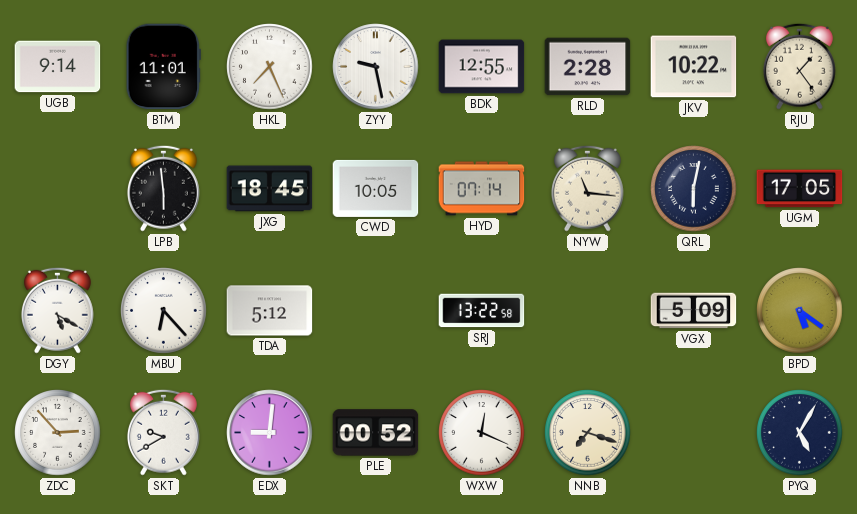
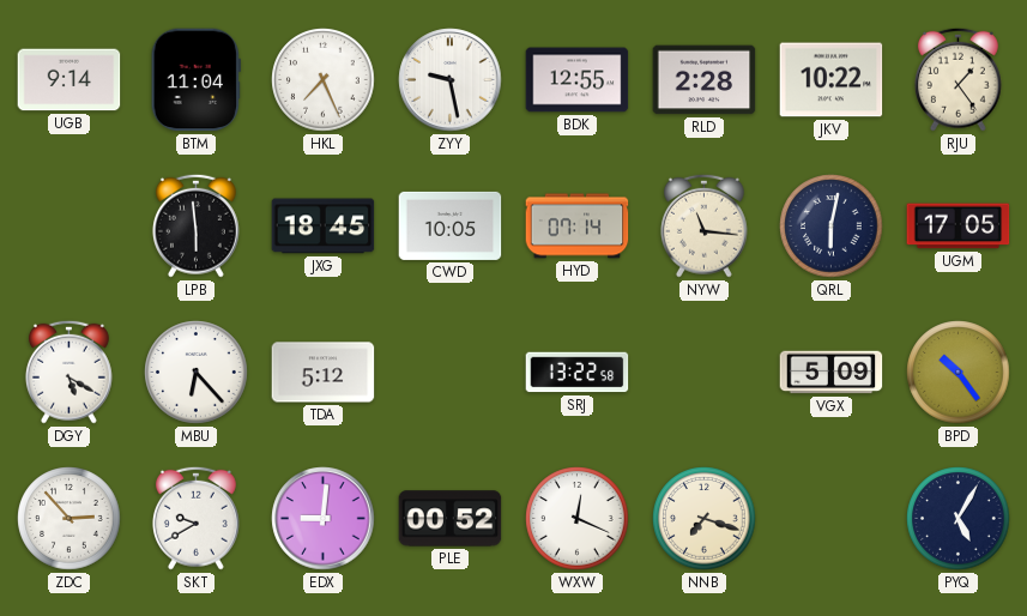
BTM: 11:01 -> 11:04
BPD: 5:21 -> 10:24
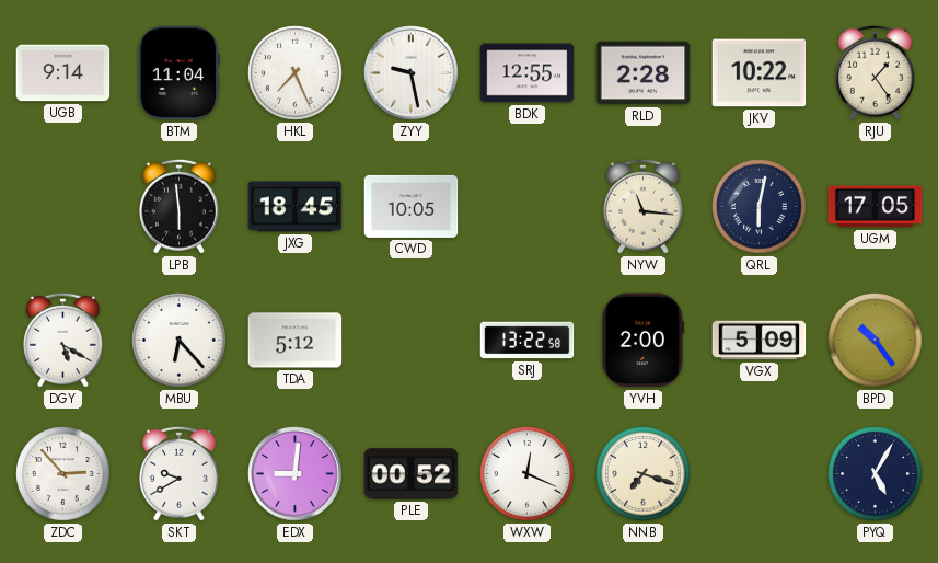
HYD: 07:14 -> none
YVH: none -> 2:00
